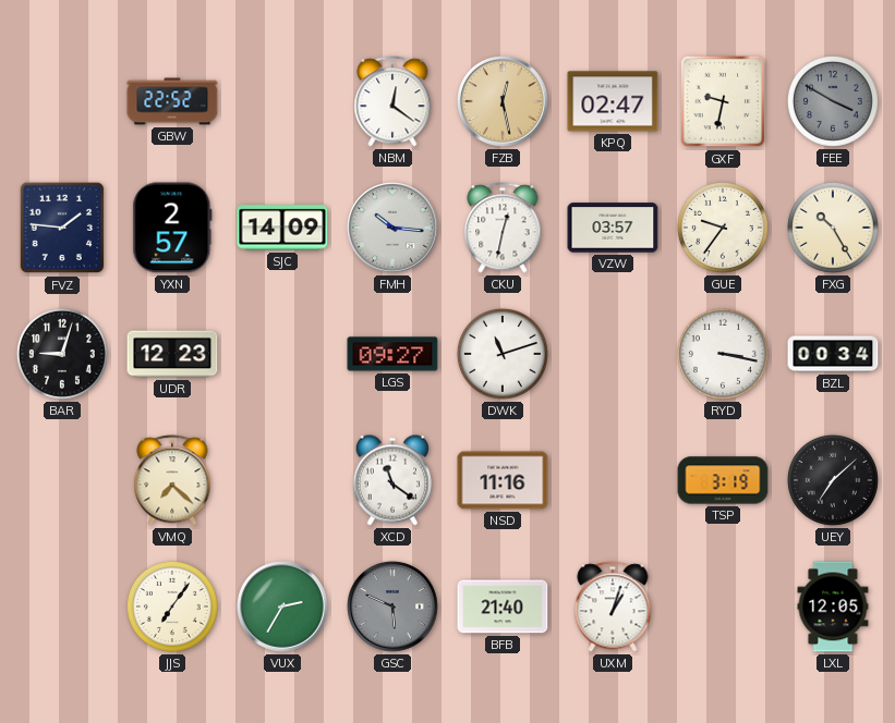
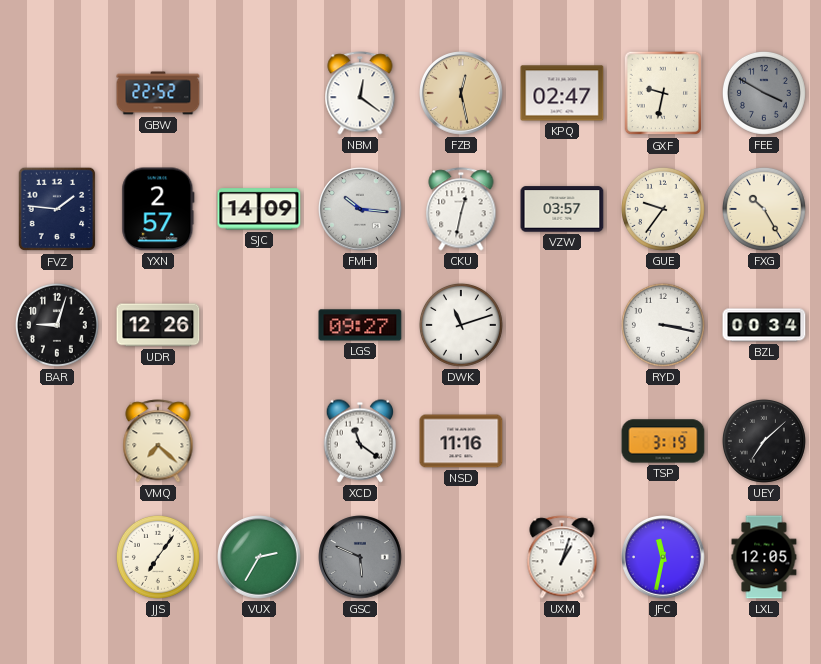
UDR: 12:23 -> 12:26
BFB: 21:40 -> none
JFC: none -> 11:32
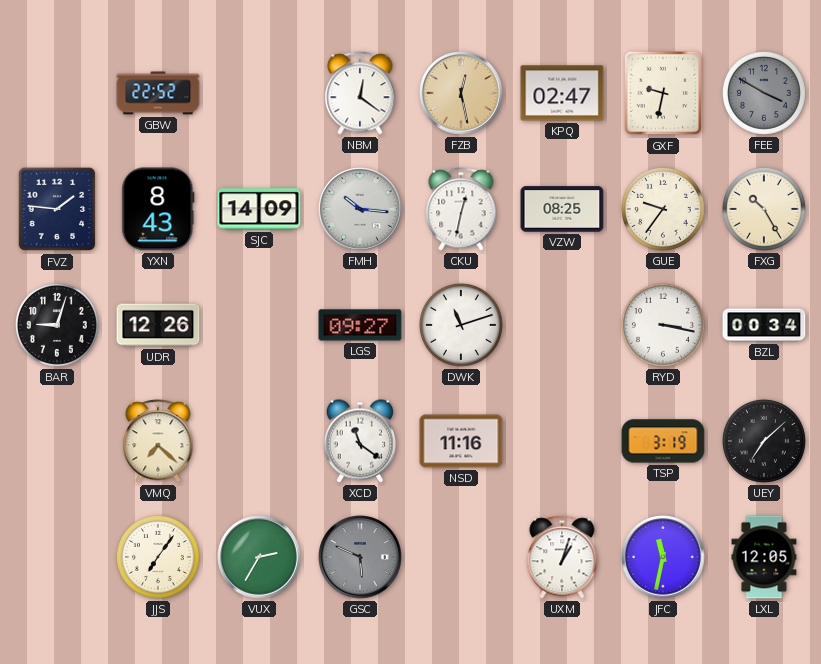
YXN: 2:57 -> 8:43
VZW: 03:57 -> 08:25
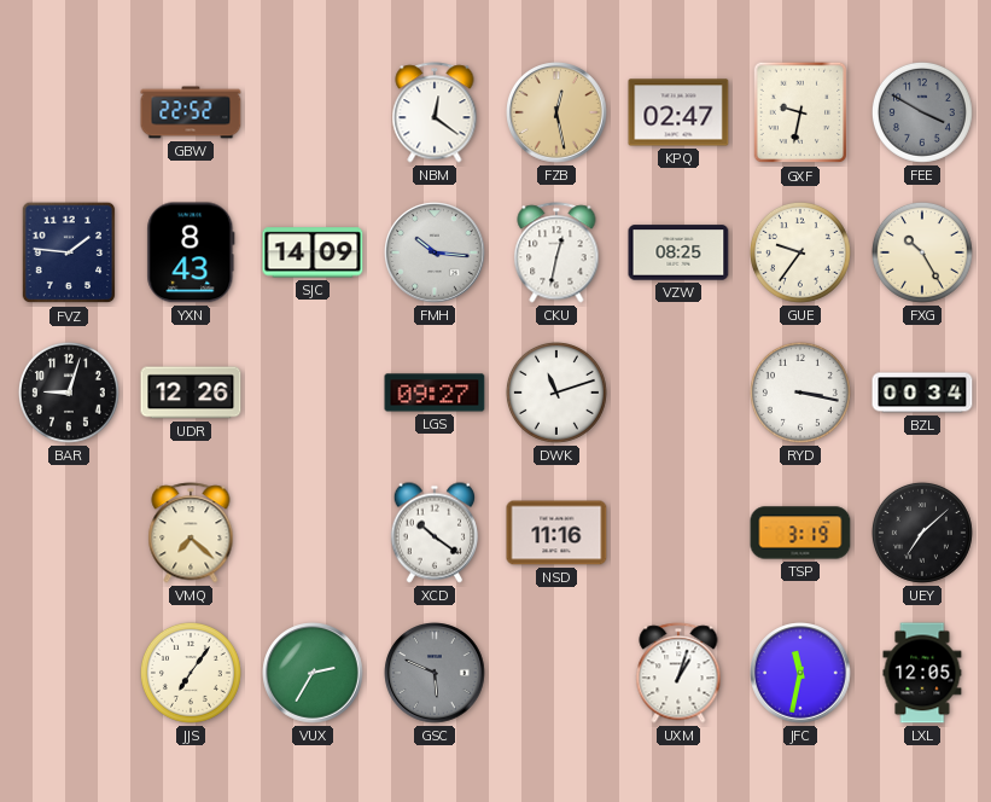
XCD: 11:21 -> 10:21
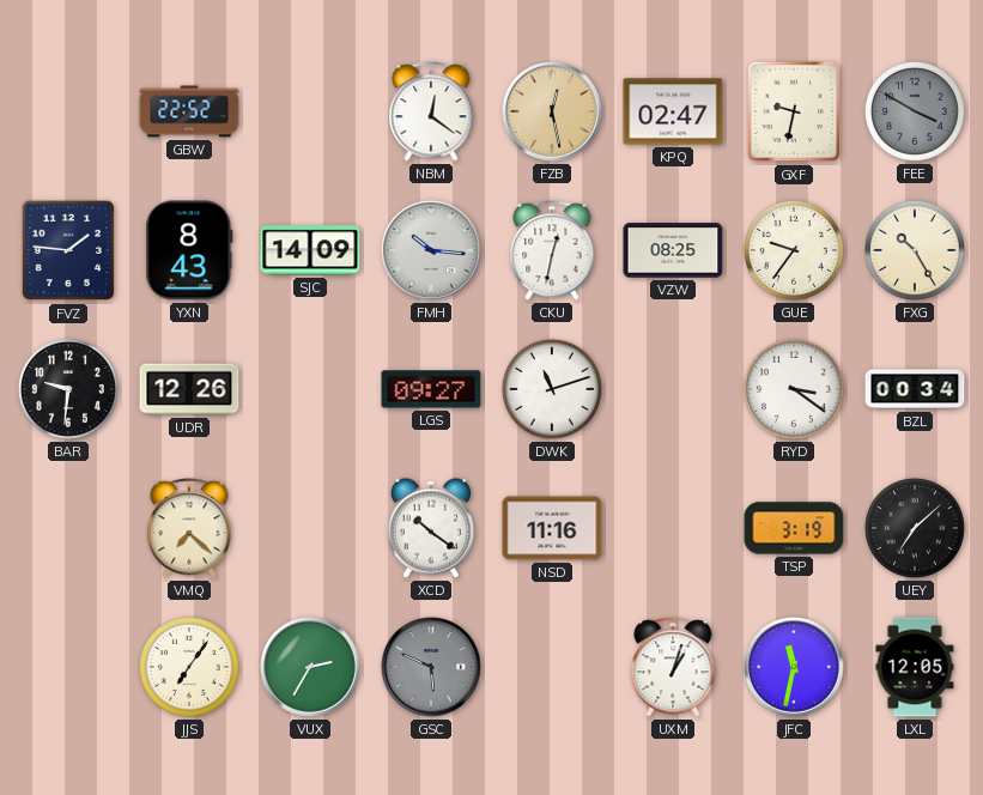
BAR: 9:03 -> 9:31
RYD: 3:17 -> 3:21
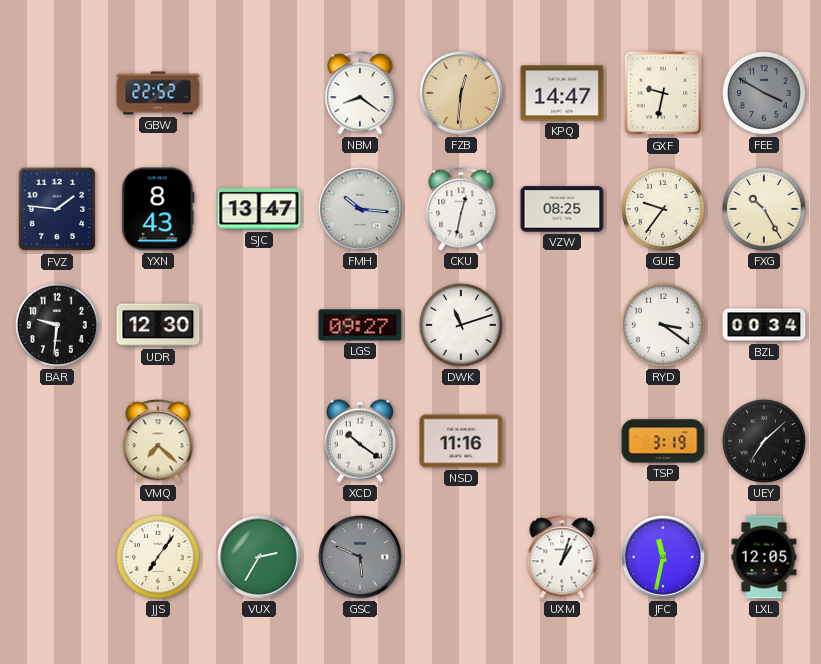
NBM: 12:21 -> 8:21
FZB: 12:28 -> 12:31
KPQ: 02:47 -> 14:47
SJC: 14:09 -> 13:47
UDR: 12:26 -> 12:30
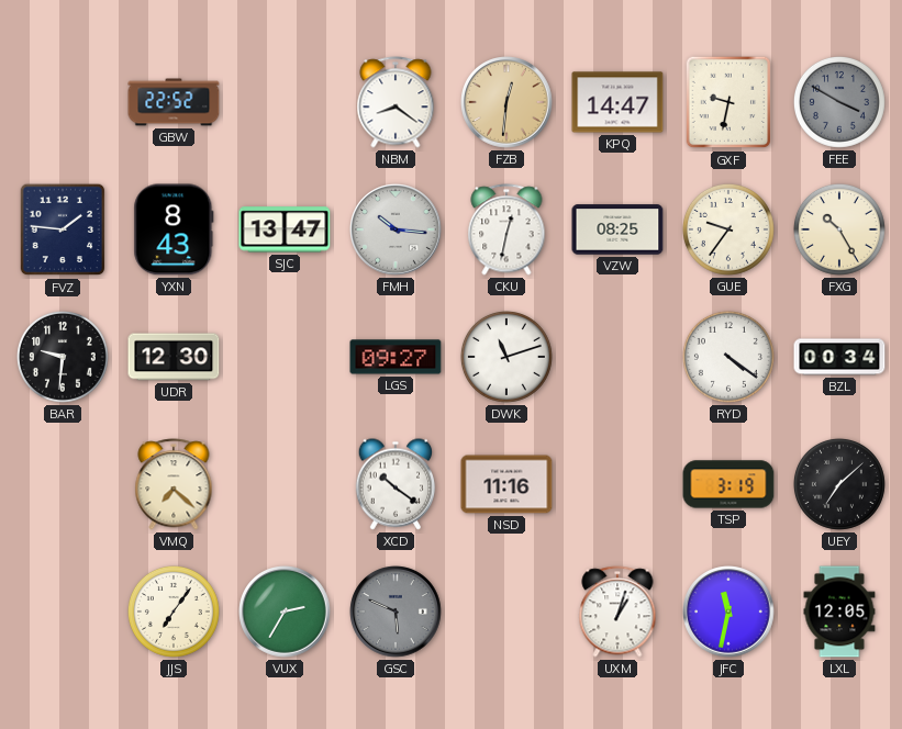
RYD: 3:21 -> 4:21
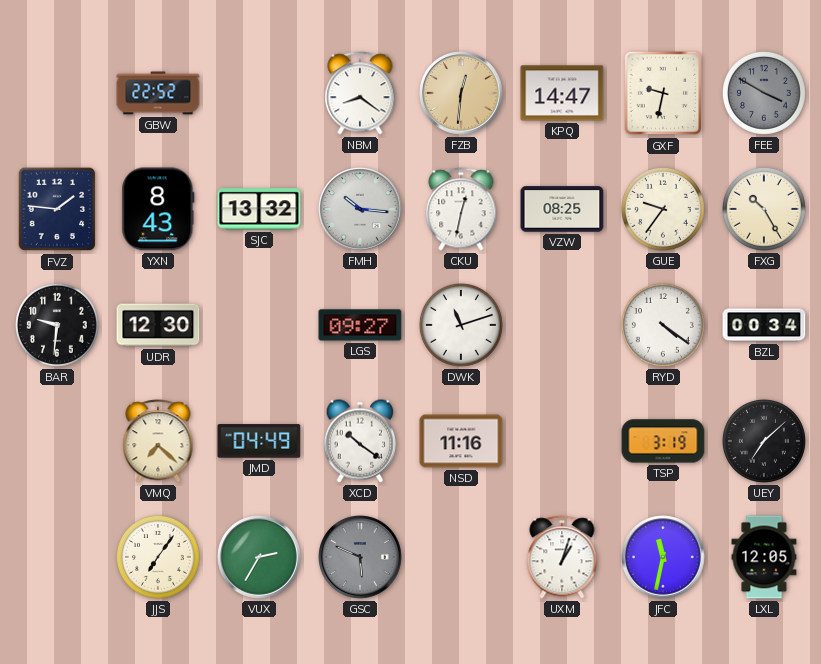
SJC: 13:47 -> 13:32
JMD: none -> 04:49
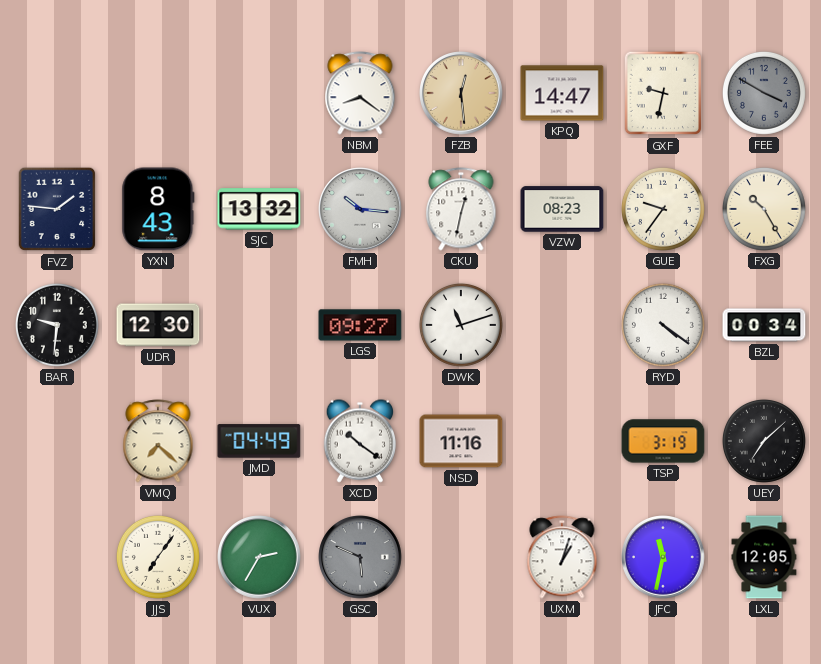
GBW: 22:52 -> none
FZB: 12:31 -> 12:29
VZW: 08:25 -> 08:23
